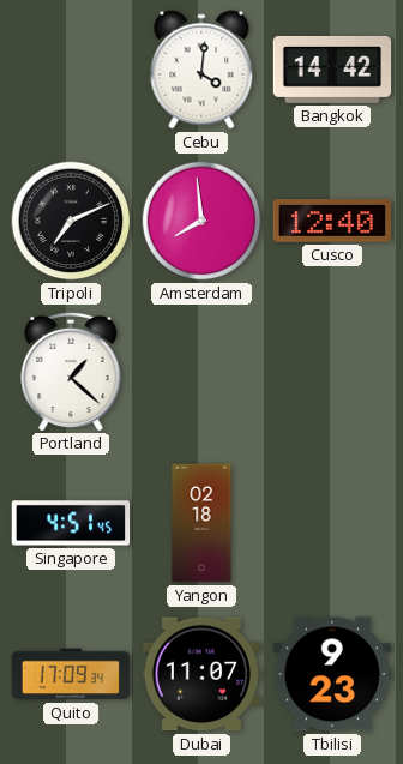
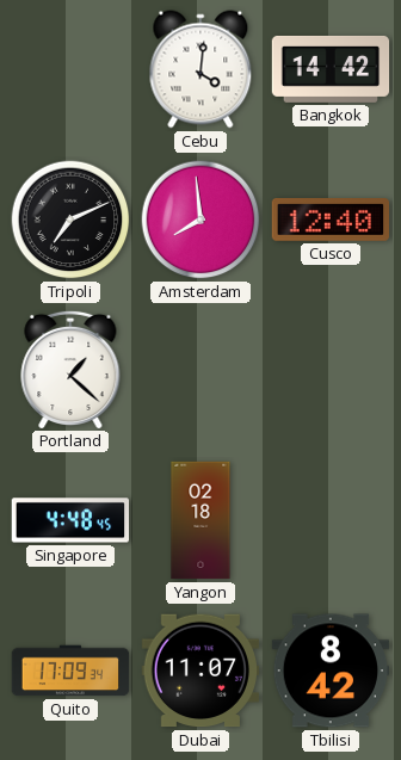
Singapore: 4:51 -> 4:48
Tbilisi: 9:23 -> 8:42
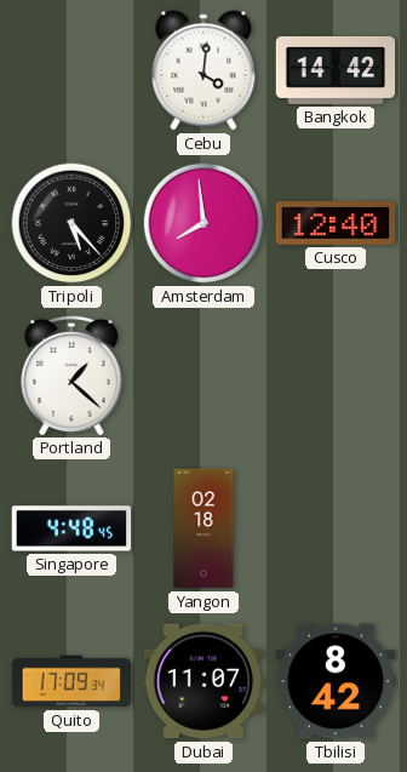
Tripoli: 7:11 -> 5:23
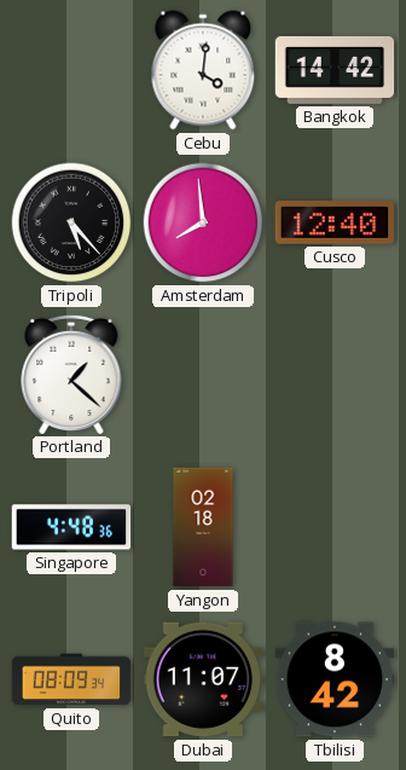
Singapore: 4:48:45 -> 4:48:36
Quito: 17:09 -> 08:09
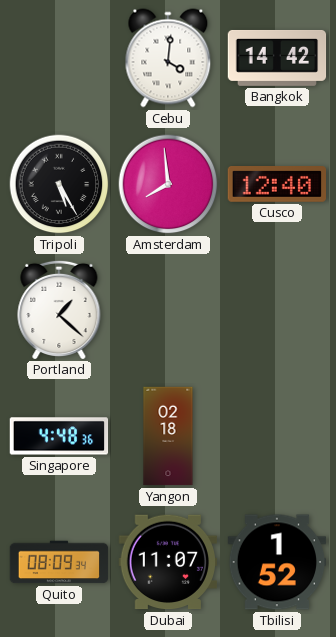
Tripoli: 5:23 -> 5:25
Tbilisi: 8:42 -> 1:52
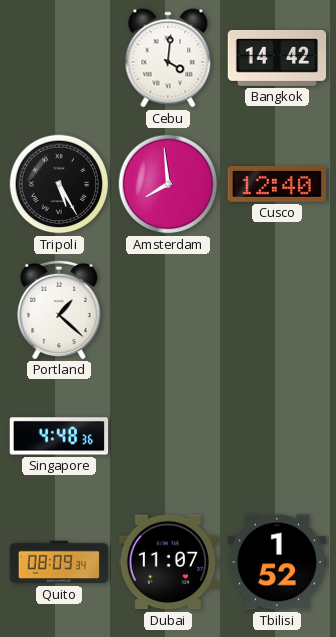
Yangon: 02:18 -> none
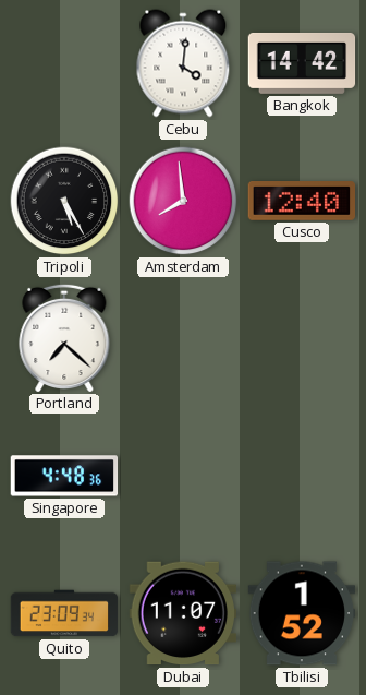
Portland: 1:22 -> 7:22
Quito: 08:09 -> 23:09
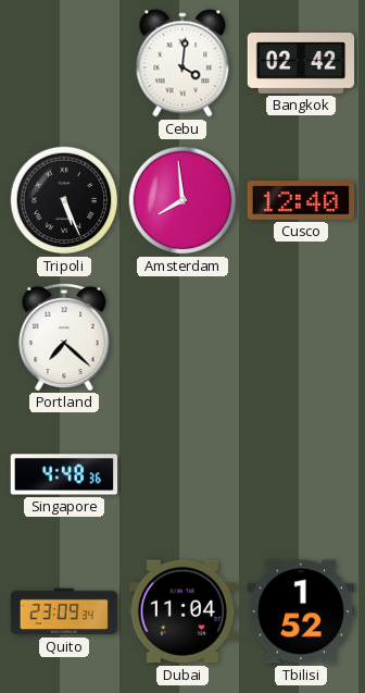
Bangkok: 14:42 -> 02:42
Tripoli: 5:25 -> 5:26
Dubai: 11:07 -> 11:04
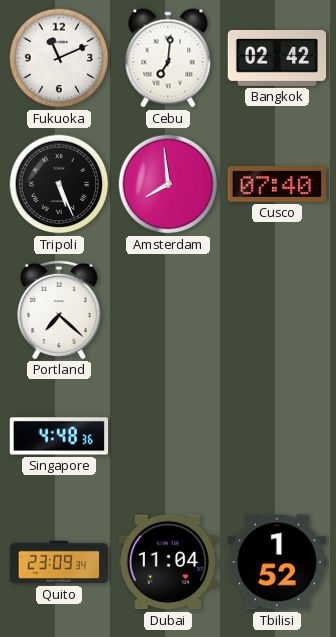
Fukuoka: none -> 11:11
Cebu: 4:01 -> 7:01
Cusco: 12:40 -> 07:40
